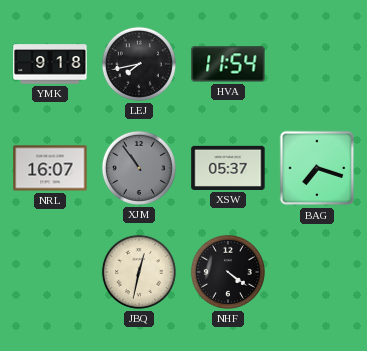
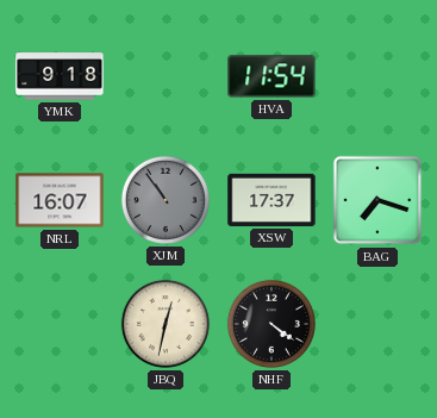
LEJ: 7:43 -> none
XSW: 05:37 -> 17:37
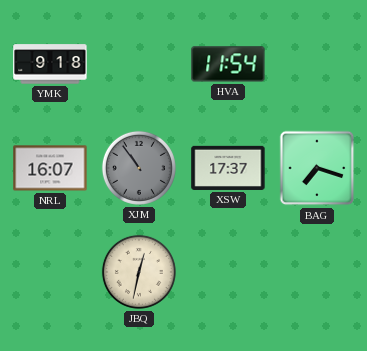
NHF: 4:21 -> none
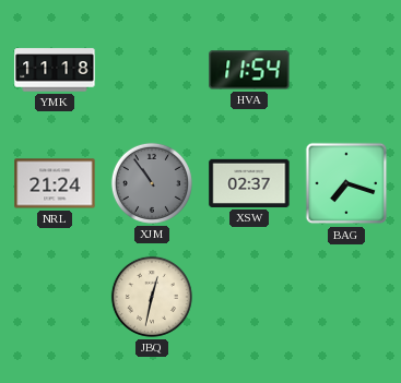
YMK: 9:18 -> 11:18
NRL: 16:07 -> 21:24
XSW: 17:37 -> 02:37
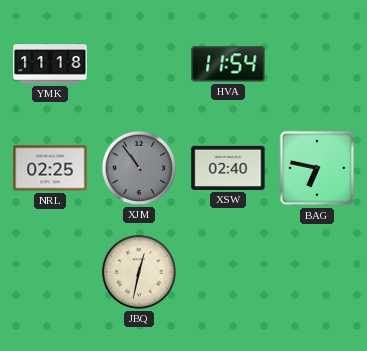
NRL: 21:24 -> 02:25
XSW: 02:37 -> 02:40
BAG: 7:18 -> 6:47
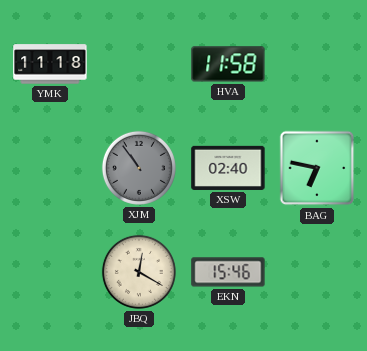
HVA: 11:54 -> 11:58
NRL: 02:25 -> none
JBQ: 12:32 -> 12:20
EKN: none -> 15:46
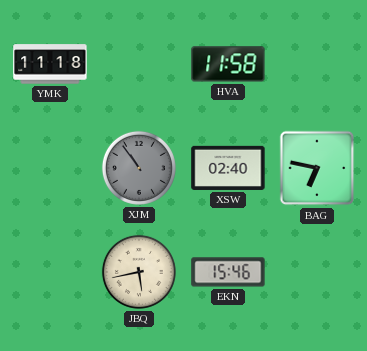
JBQ: 12:20 -> 5:43
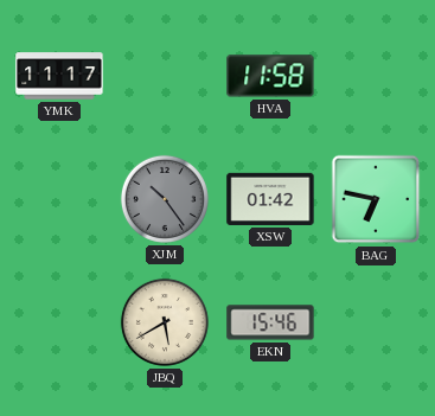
YMK: 11:18 -> 11:17
XJM: 10:54 -> 10:24
XSW: 02:40 -> 01:42
JBQ: 5:43 -> 5:40
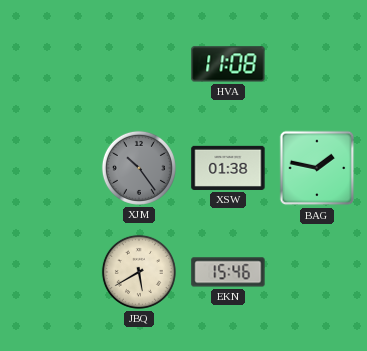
YMK: 11:17 -> none
HVA: 11:58 -> 11:08
XSW: 01:42 -> 01:38
BAG: 6:47 -> 1:47
